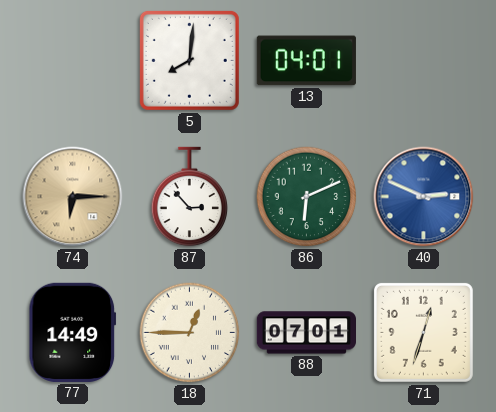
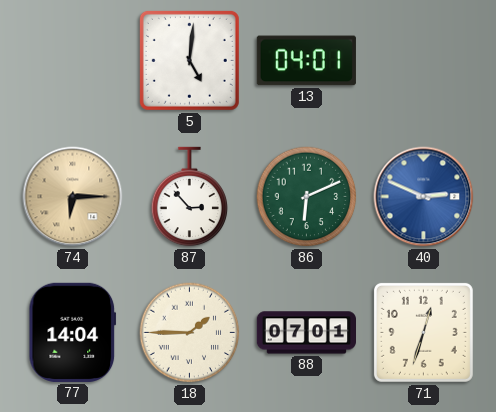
5: 8:01 -> 5:01
77: 14:49 -> 14:04
18: 12:45 -> 1:45
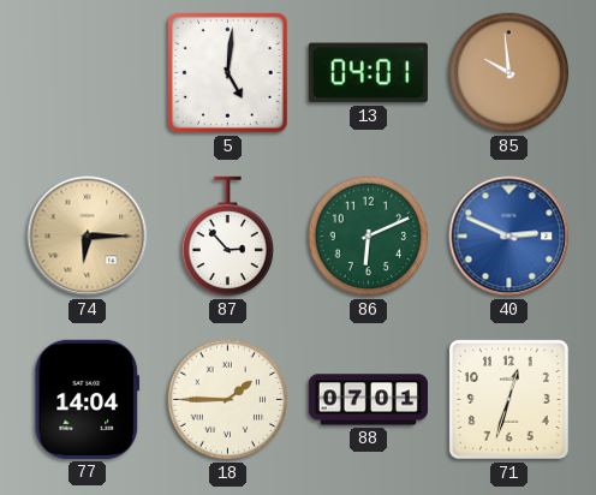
85: none -> 9:59
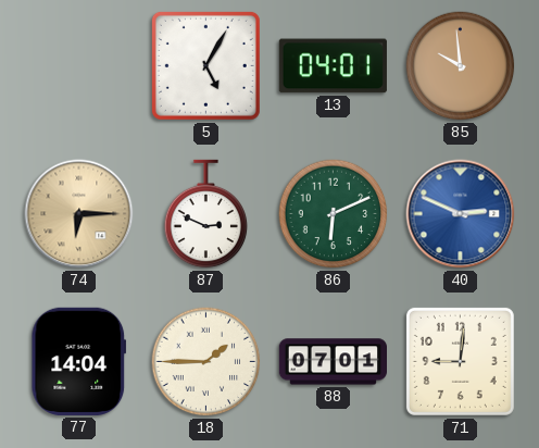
5: 5:01 -> 5:05
87: 2:53 -> 2:49
71: 12:33 -> 9:01
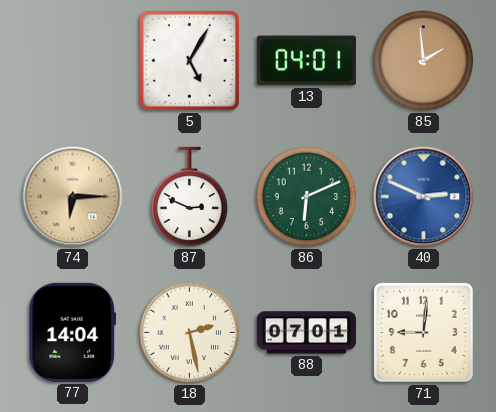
85: 9:59 -> 1:59
18: 1:45 -> 2:28
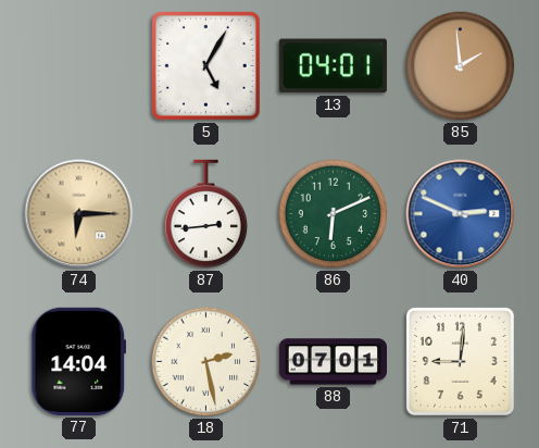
87: 2:49 -> 2:44
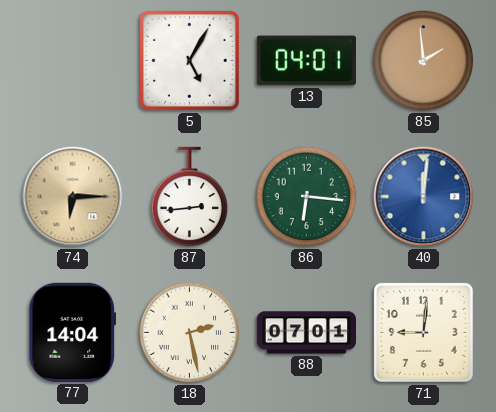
86: 6:11 -> 6:16
40: 2:49 -> 12:01
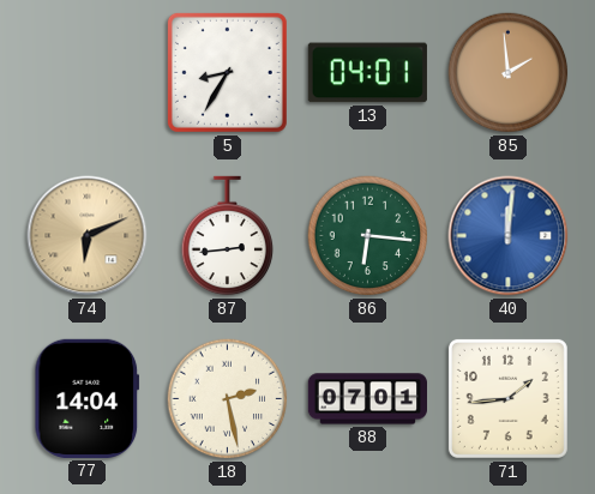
5: 5:05 -> 8:35
74: 6:15 -> 6:11
71: 9:01 -> 1:44
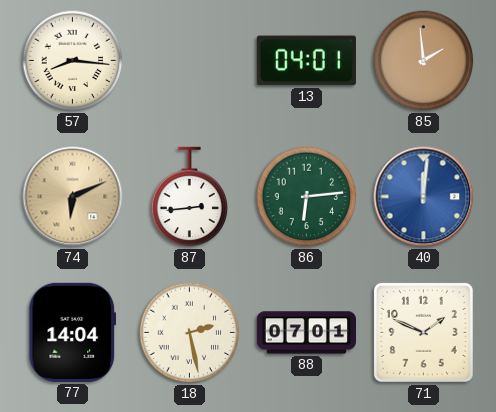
57: none -> 8:16
5: 8:35 -> none
86: 6:16 -> 6:14
71: 1:44 -> 1:49
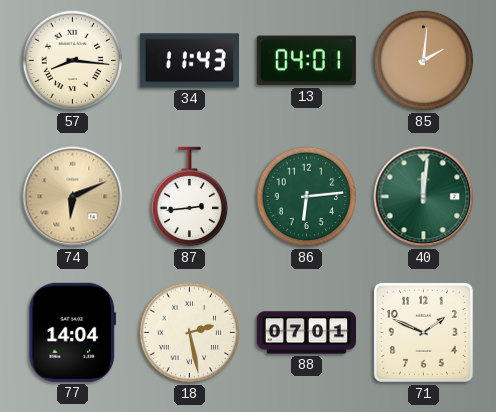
34: none -> 11:43
85: 1:59 -> 2:01
40 dial: blue -> green
